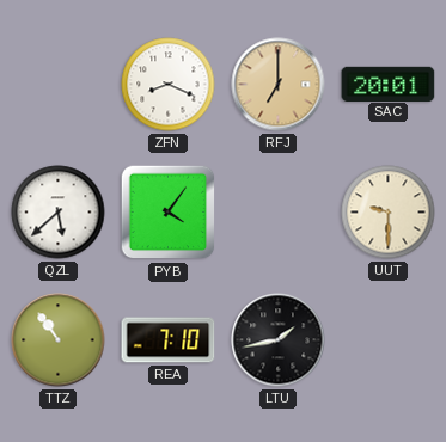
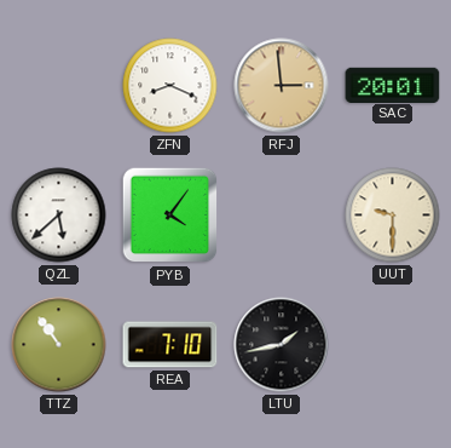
RFJ: 7:00 -> 2:59
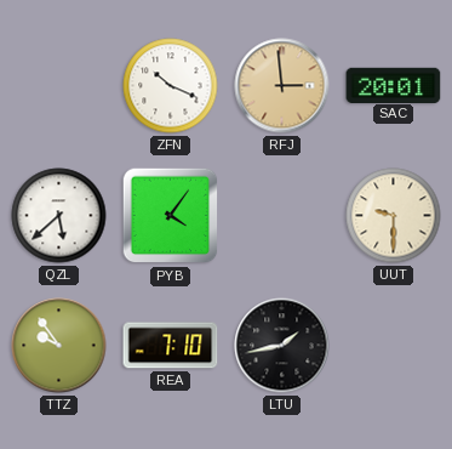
ZFN: 8:19 -> 10:19
TTZ: 10:54 -> 9:54
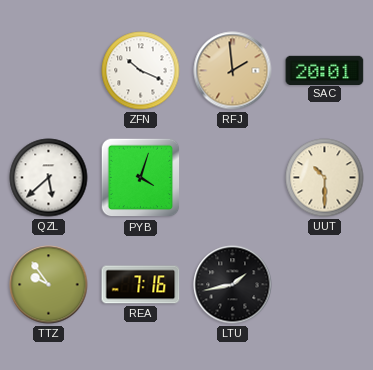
RFJ: 2:59 -> 1:59
PYB: 4:06 -> 4:03
UUT: 9:30 -> 10:30
REA: 7:10 -> 7:16
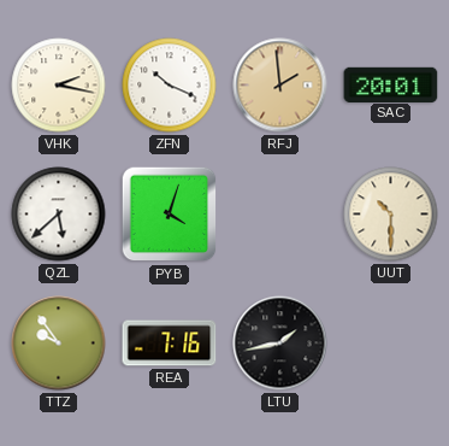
VHK: none -> 2:17
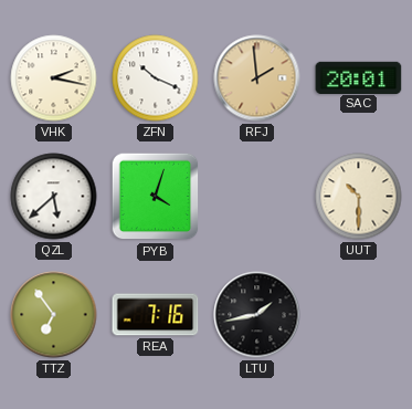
TTZ: 9:54 -> 6:54
